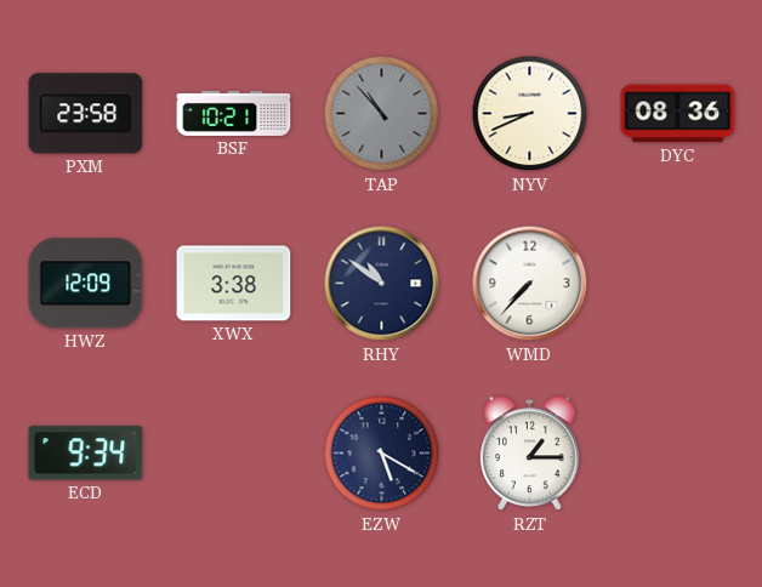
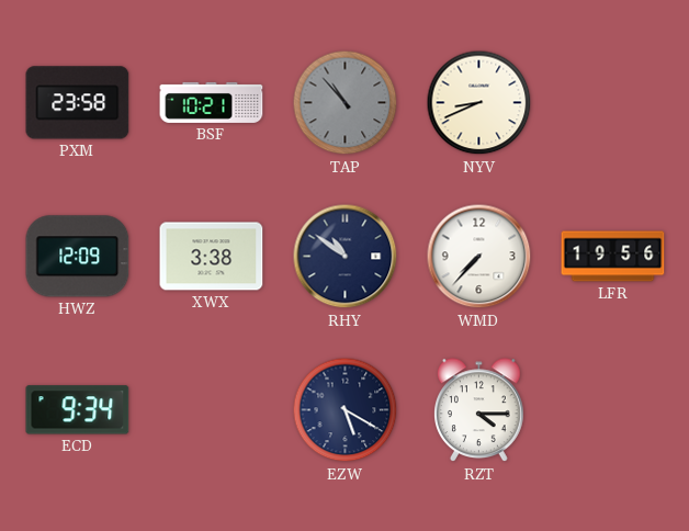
DYC: 08:36 -> none
LFR: none -> 19:56
RZT: 1:15 -> 4:15
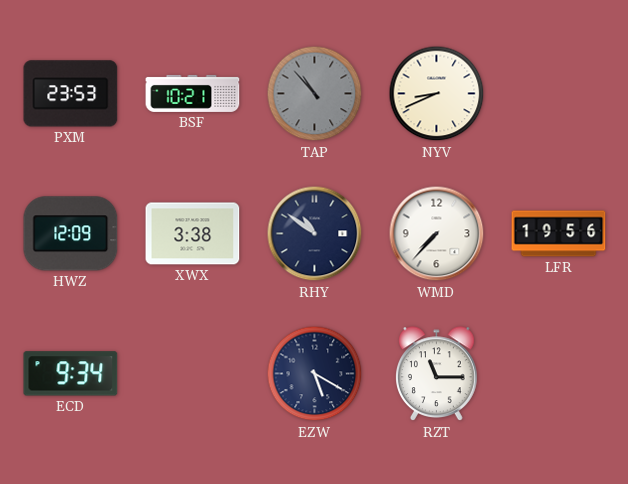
PXM: 23:58 -> 23:53
RZT: 4:15 -> 11:15
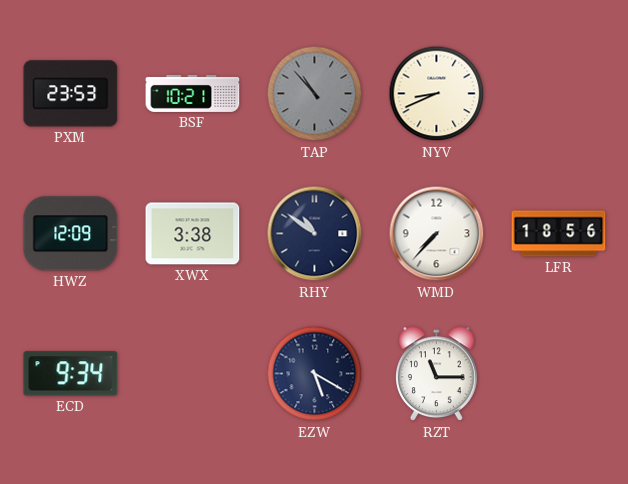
LFR: 19:56 -> 18:56
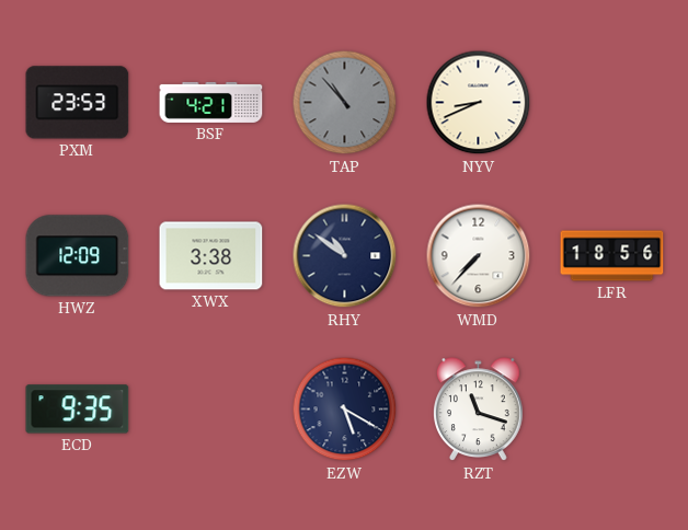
BSF: 10:21 -> 4:21
ECD: 9:34 -> 9:35
RZT: 11:15 -> 11:18
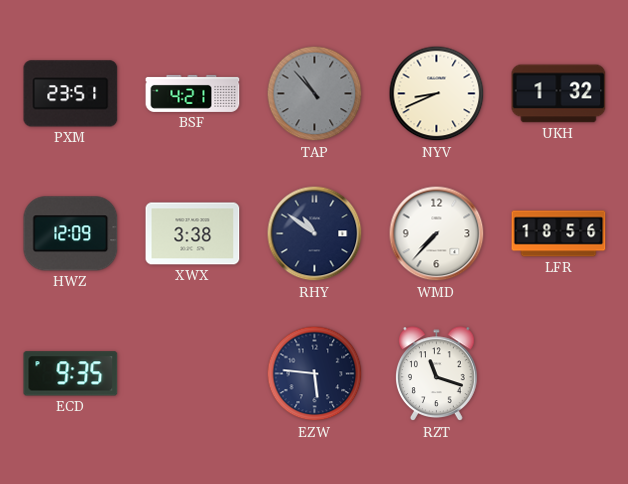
PXM: 23:53 -> 23:51
UKH: none -> 1:32
EZW: 5:20 -> 5:46
